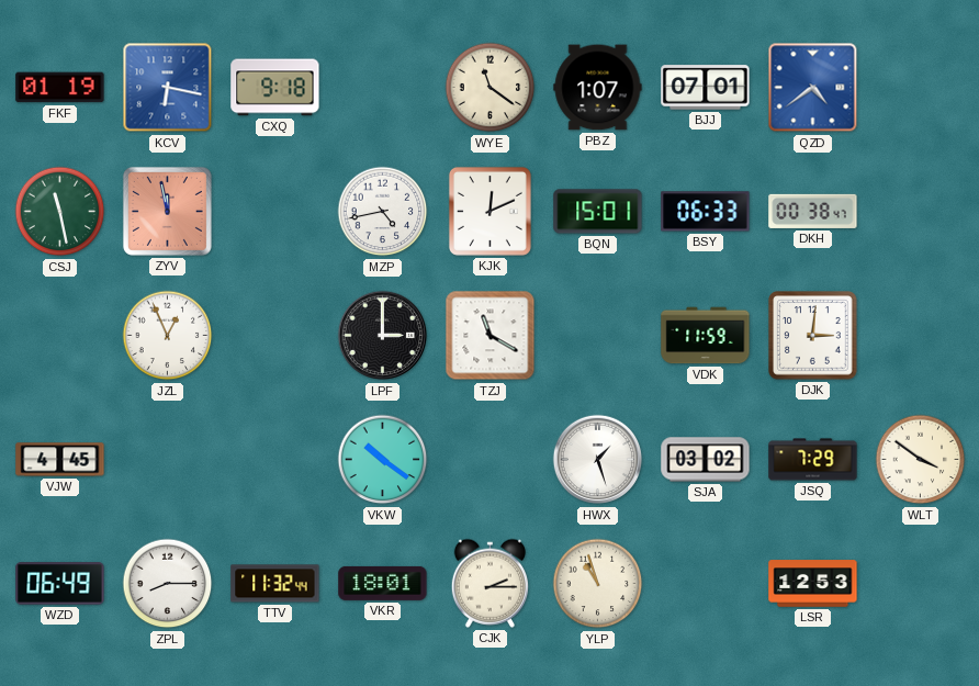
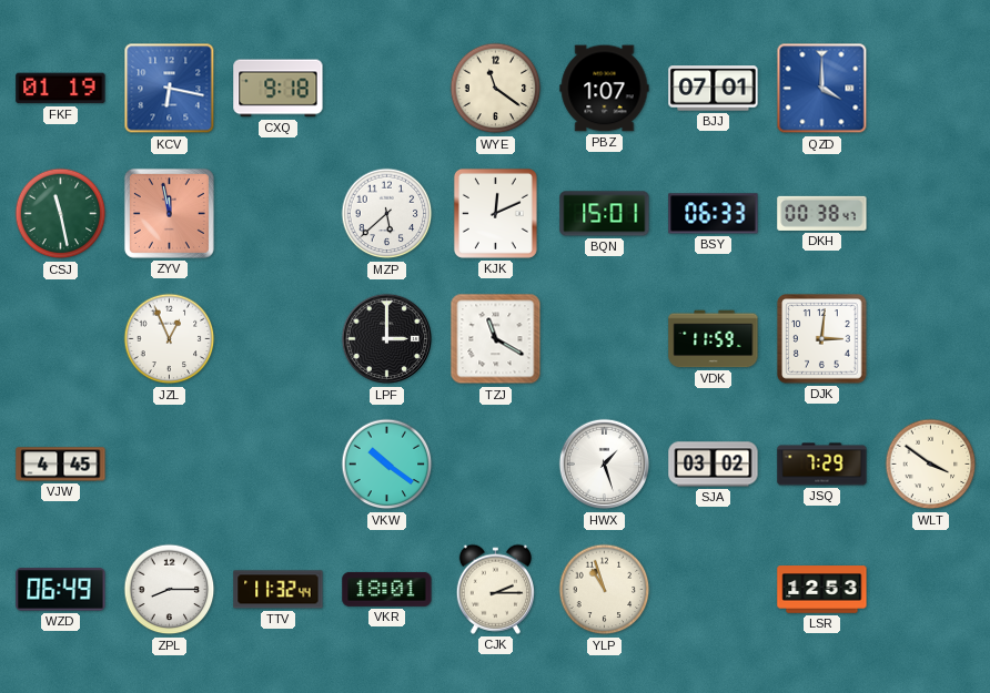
QZD: 4:39 -> 4:00
MZP: 4:43 -> 5:38
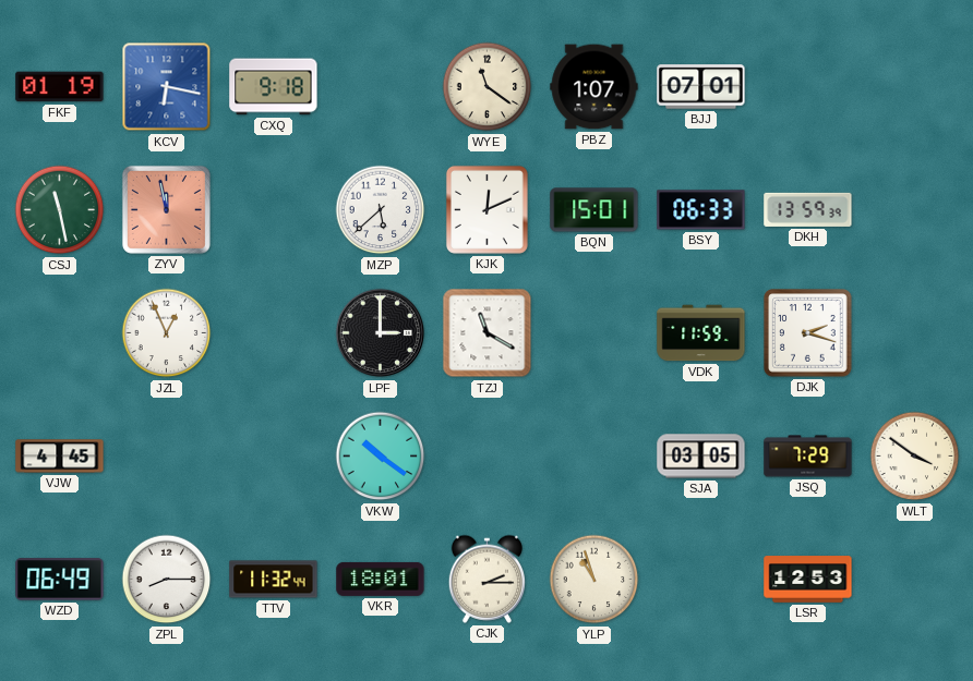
QZD: 4:00 -> none
DKH: 00:38 -> 13:59
DJK: 3:01 -> 2:18
HWX: 1:27 -> none
SJA: 03:02 -> 03:05
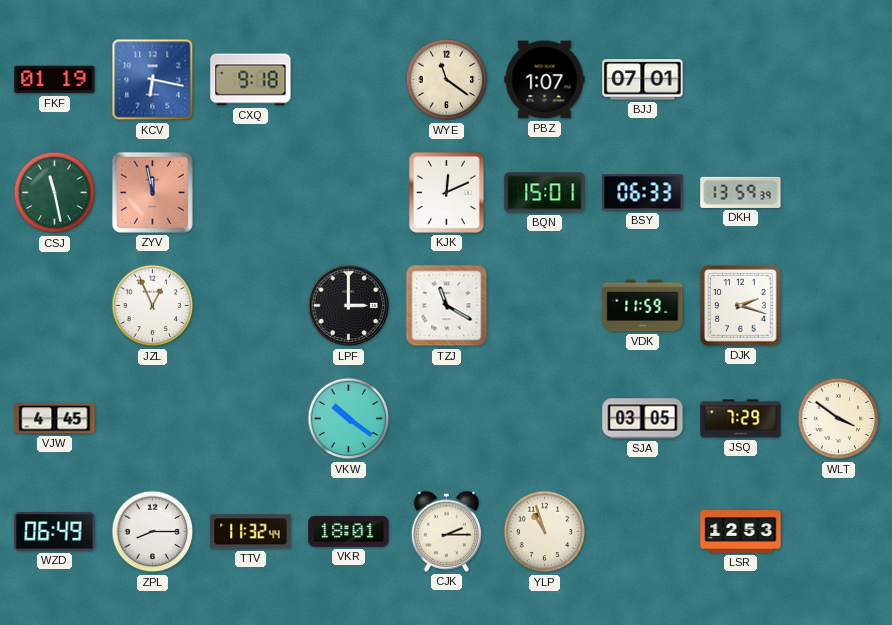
MZP: 5:38 -> none
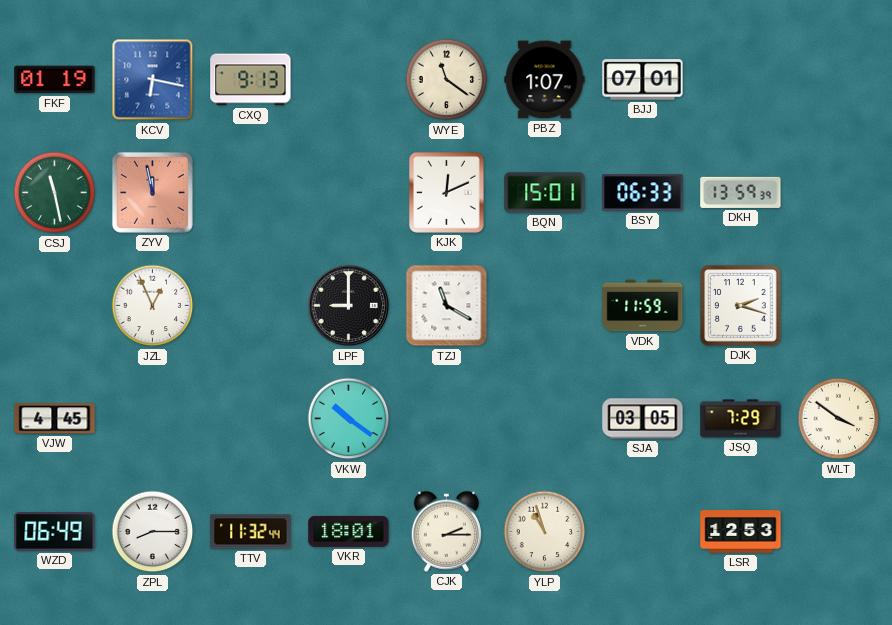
CXQ: 9:18 -> 9:13
LPF: 3:00 -> 9:00
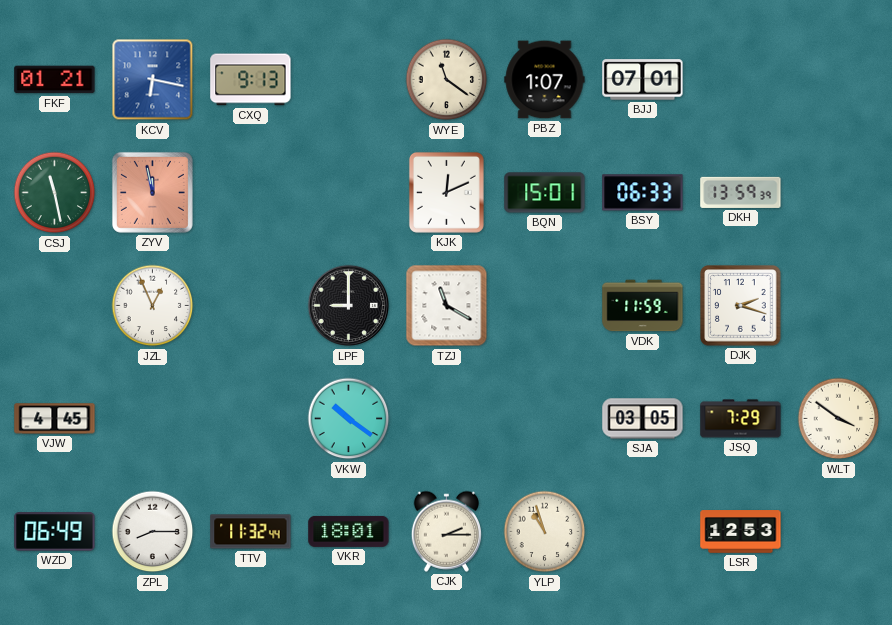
FKF: 01:19 -> 01:21
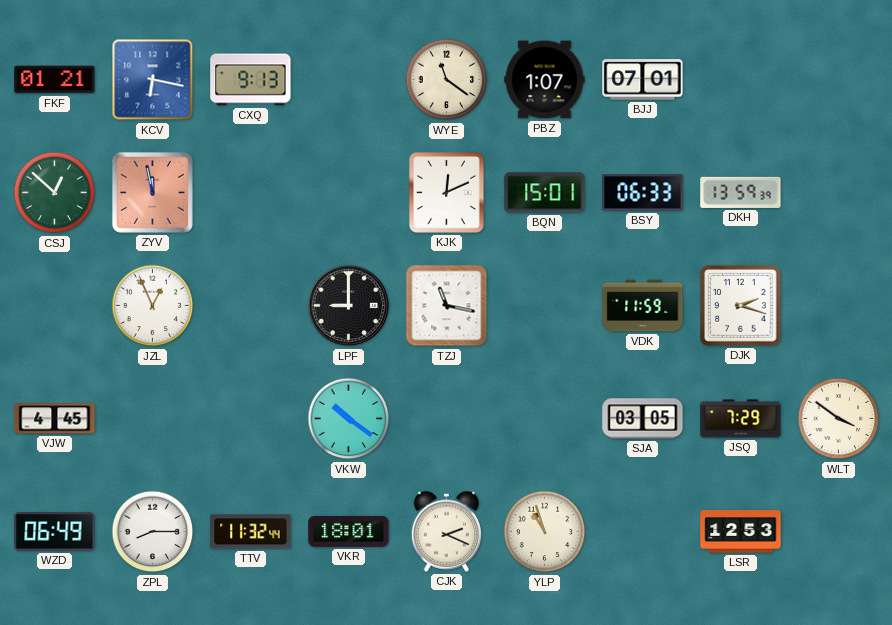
CSJ: 11:28 -> 12:52
TZJ: 11:20 -> 11:17
CJK: 2:15 -> 2:19
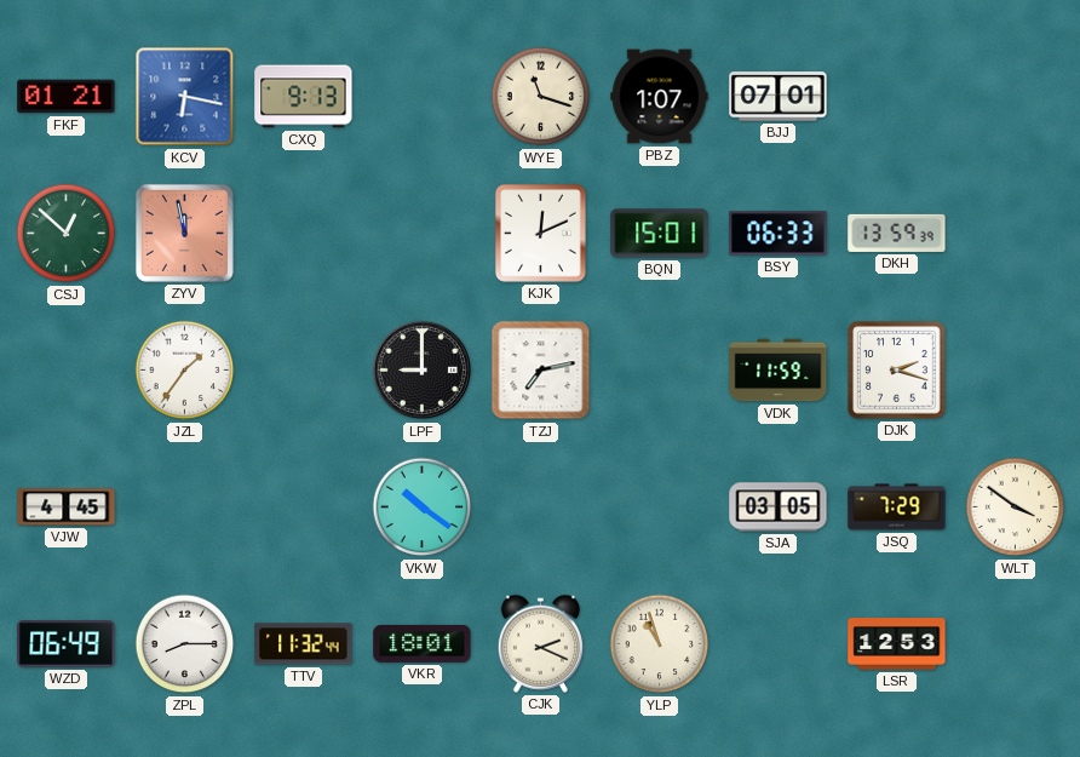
WYE: 11:21 -> 11:18
JZL: 12:56 -> 1:36
TZJ: 11:17 -> 7:13
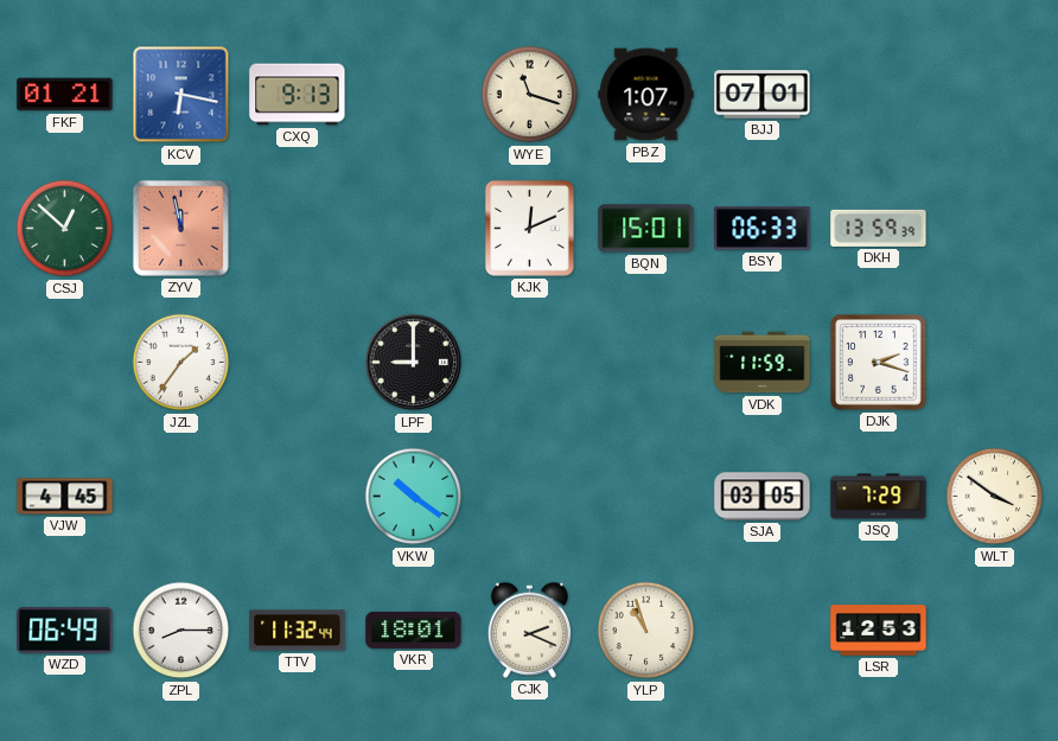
TZJ: 7:13 -> none
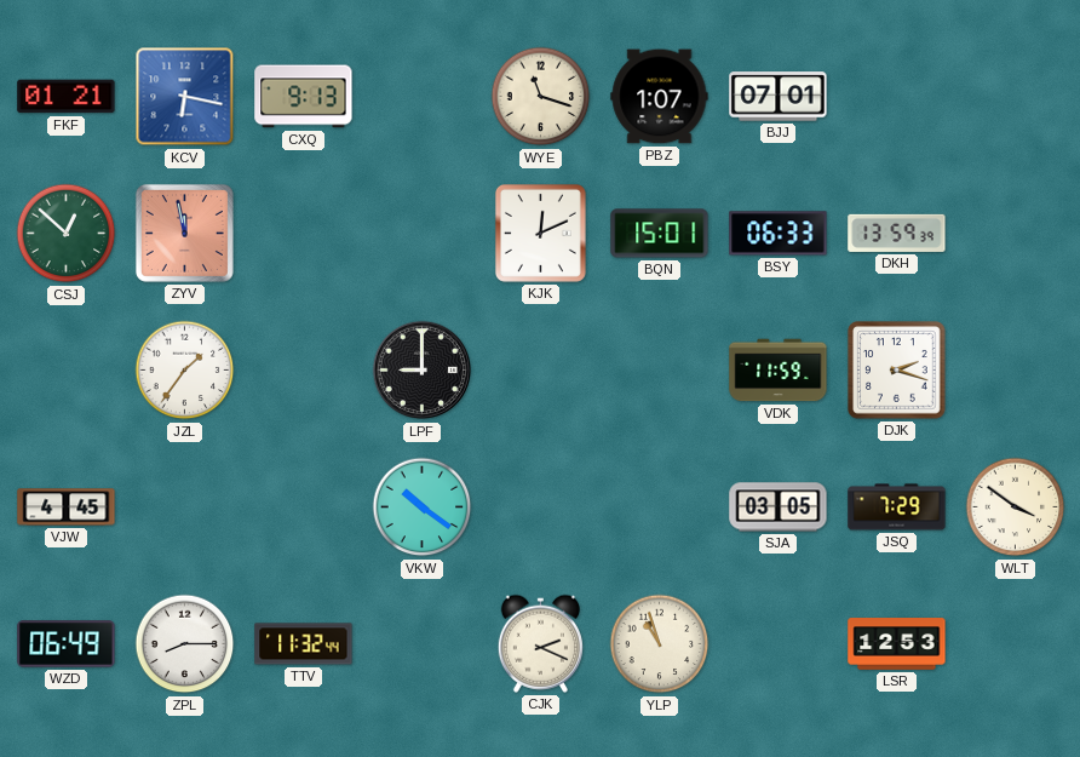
VKR: 18:01 -> none
